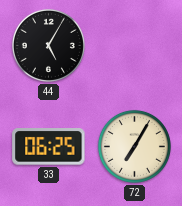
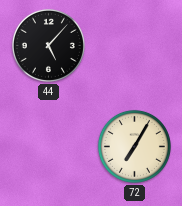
44: 5:05 -> 5:07
33: 06:25 -> none
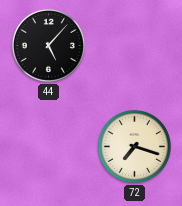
72: 7:05 -> 7:18
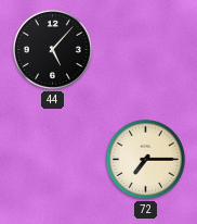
72: 7:18 -> 7:15
